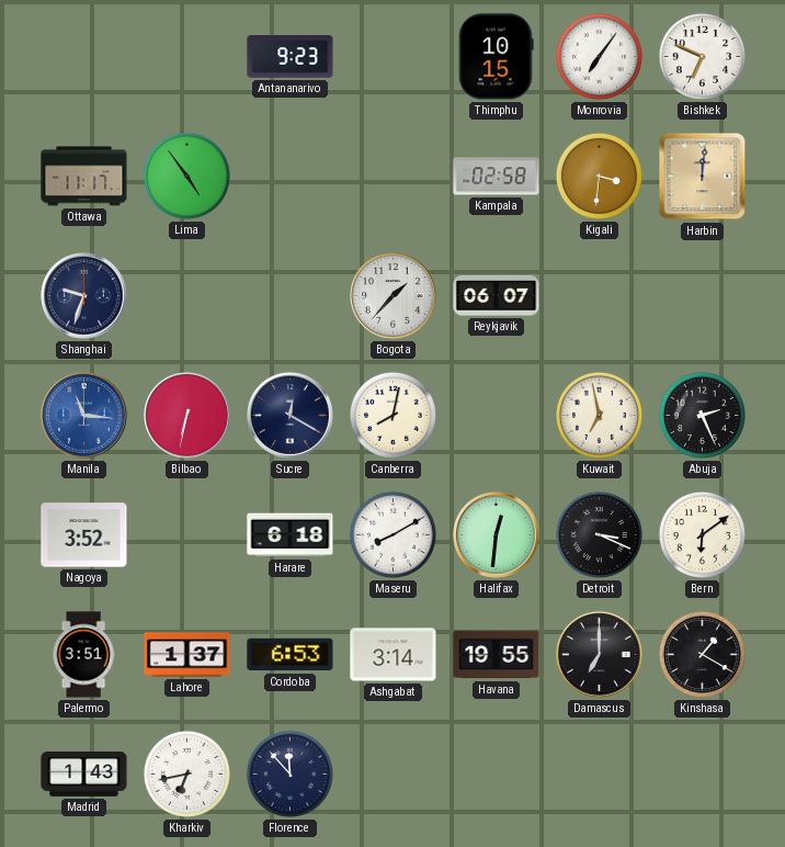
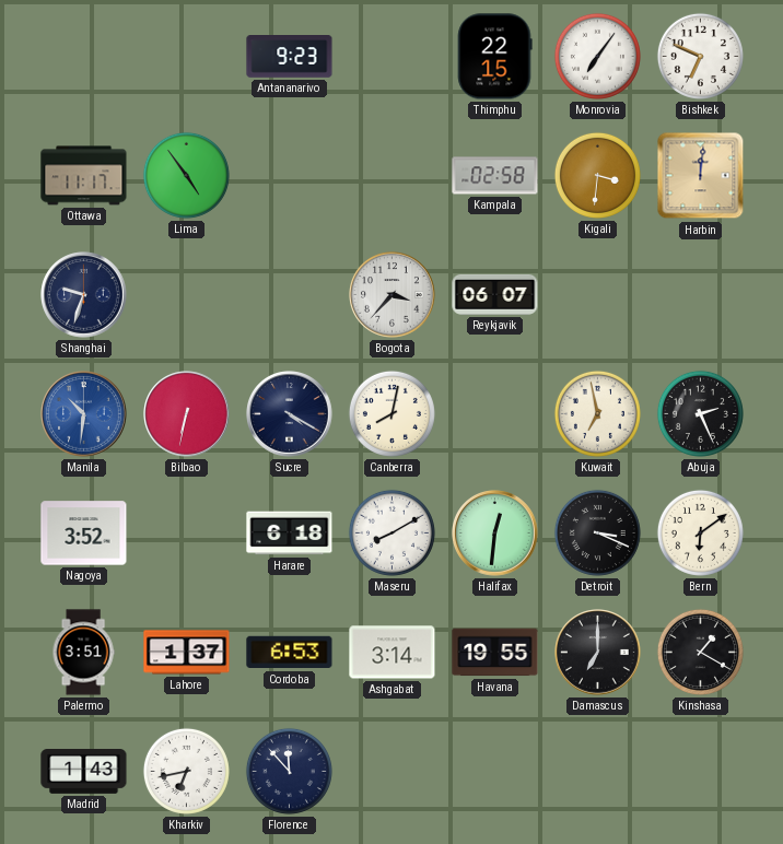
Thimphu: 10:15 -> 22:15
Bogota: 1:37 -> 3:37
Manila: 11:16 -> 10:31
Sucre: 12:20 -> 4:20
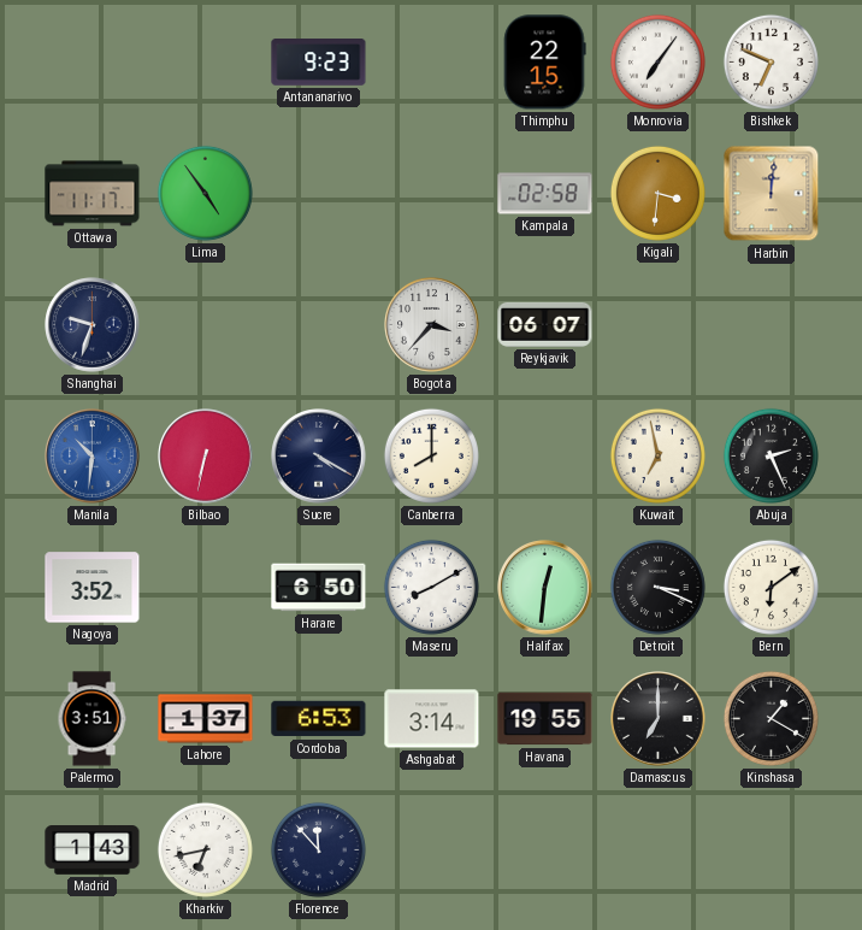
Canberra: 8:02 -> 8:00
Harare: 6:18 -> 6:50
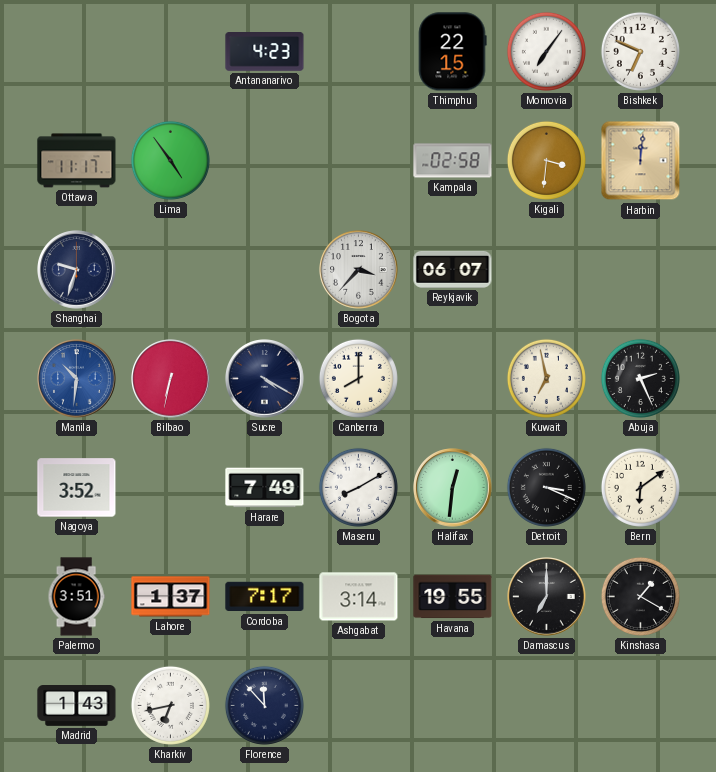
Antananarivo: 9:23 -> 4:23
Harare: 6:50 -> 7:49
Cordoba: 6:53 -> 7:17
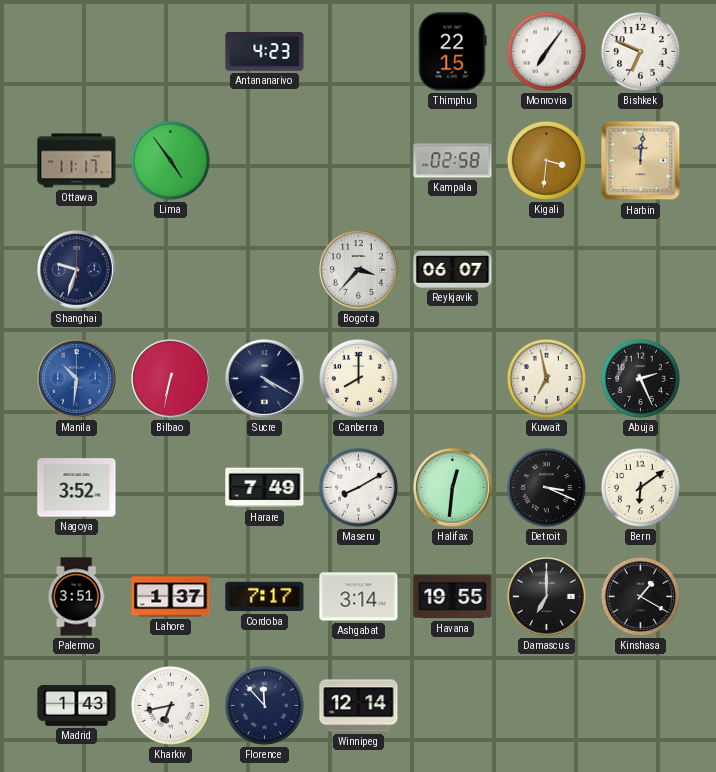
Winnipeg: none -> 12:14
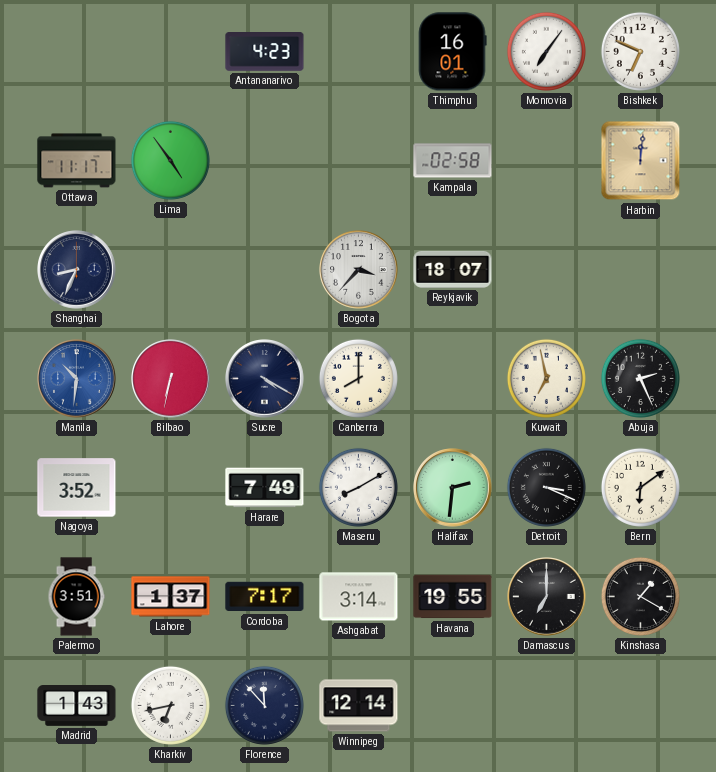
Thimphu: 22:15 -> 16:01
Kigali: 3:31 -> none
Shanghai: 9:33 -> 8:34
Reykjavik: 06:07 -> 18:07
Halifax: 12:31 -> 2:31
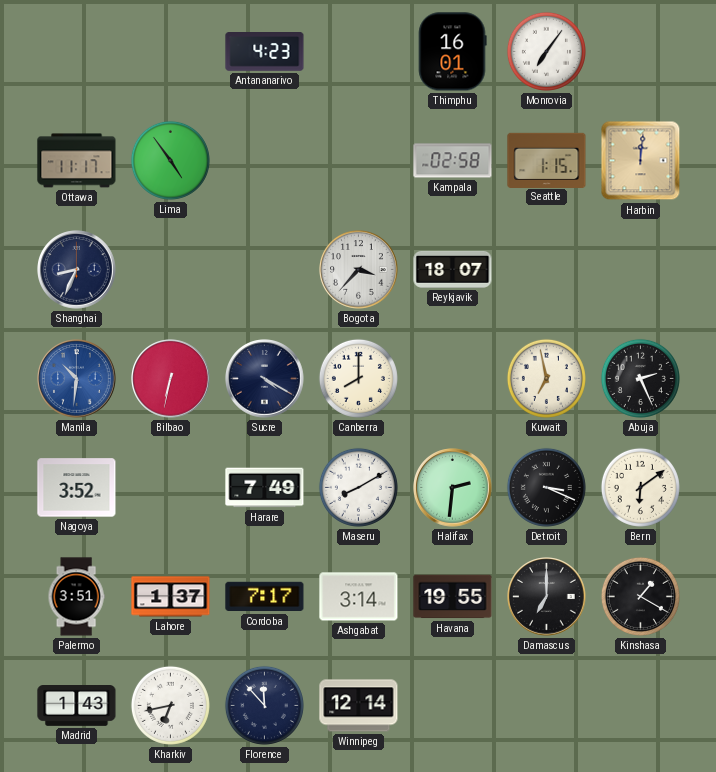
Bishkek: 6:49 -> none
Seattle: none -> 1:15
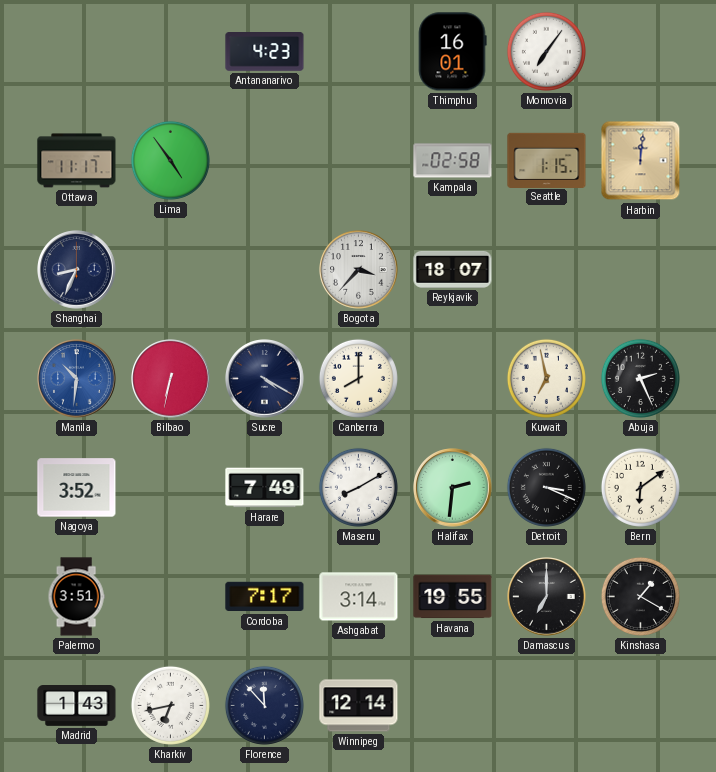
Lahore: 1:37 -> none
